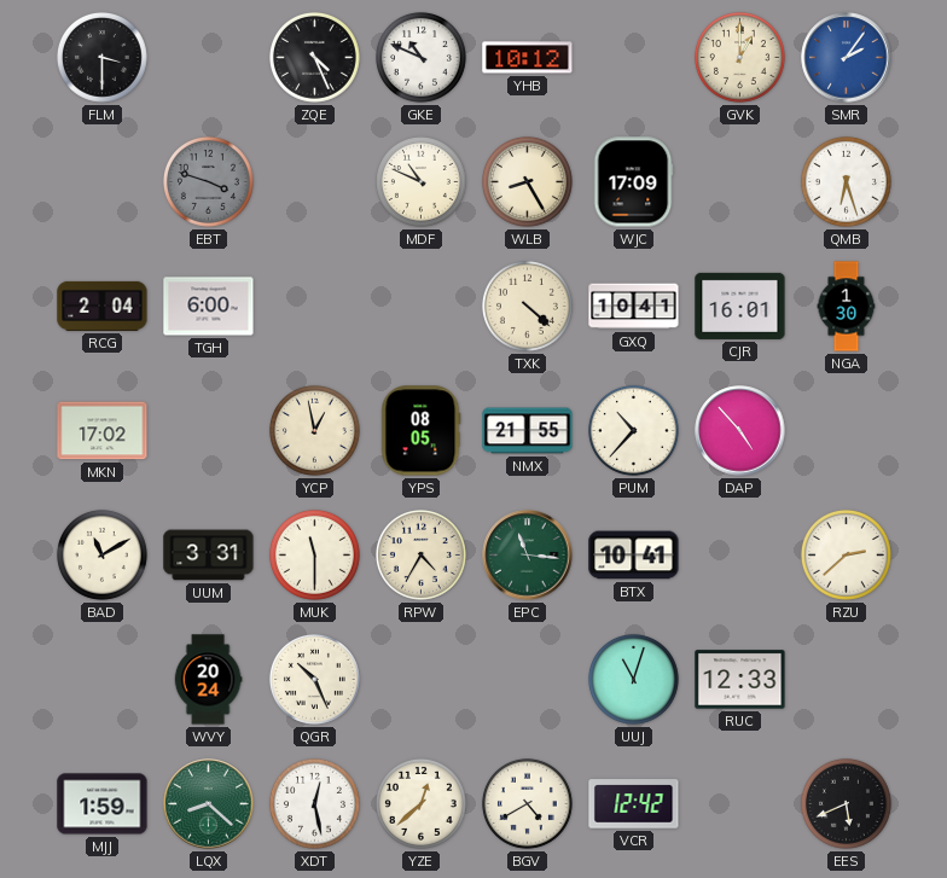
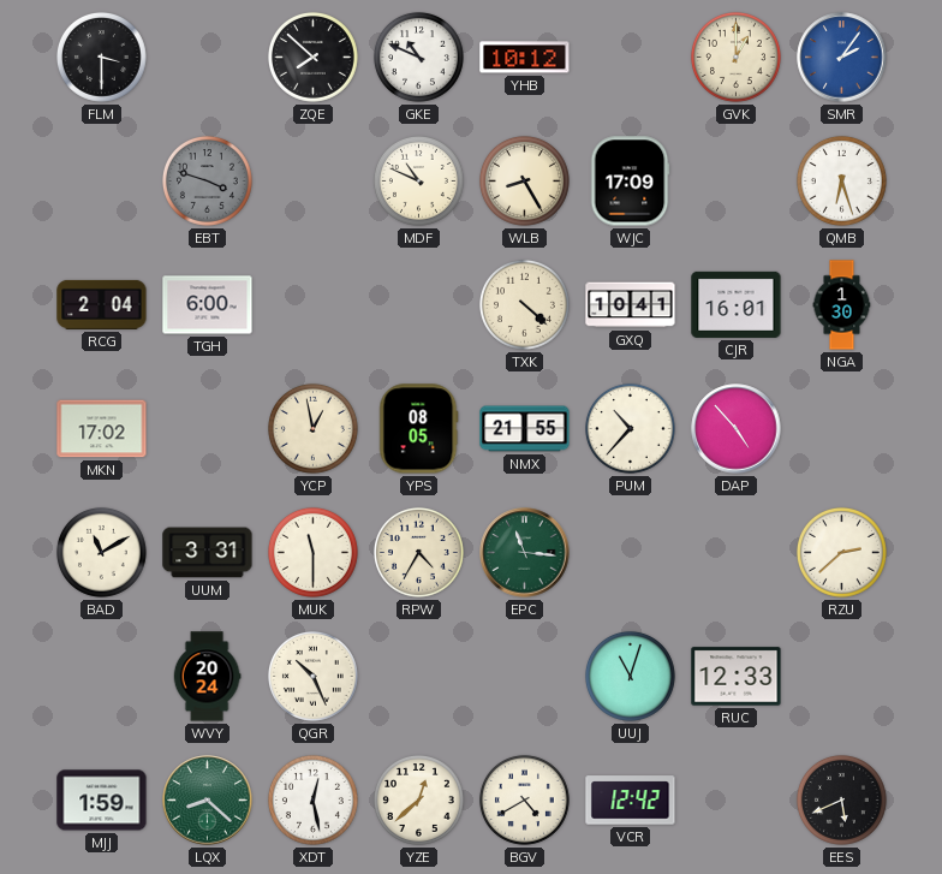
ZQE: 4:26 -> 7:52
BTX: 10:41 -> none
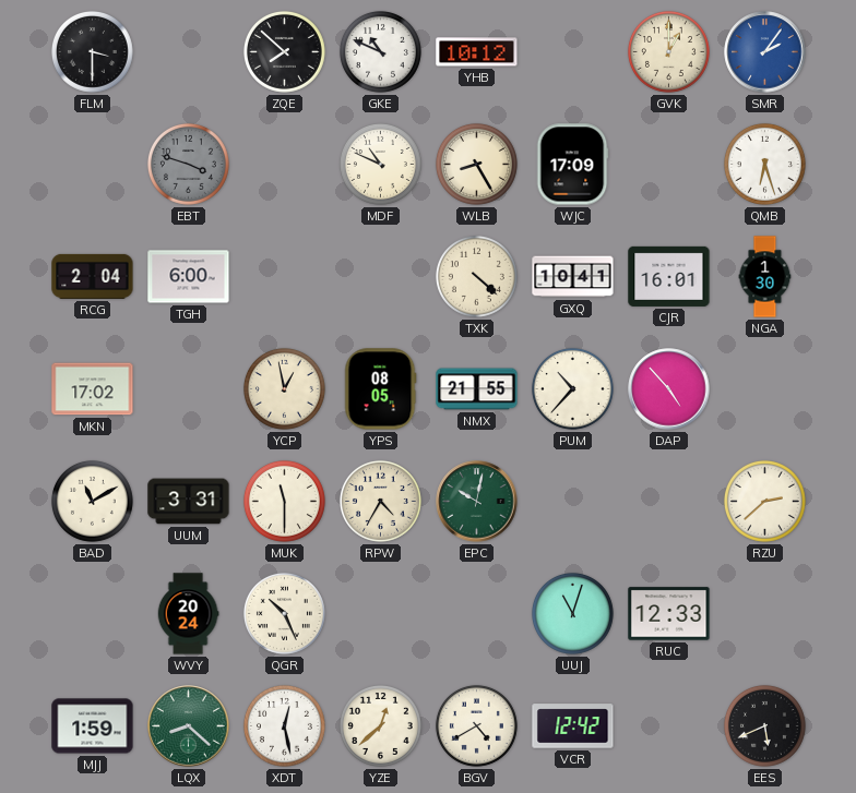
EPC: 11:16 -> 10:02
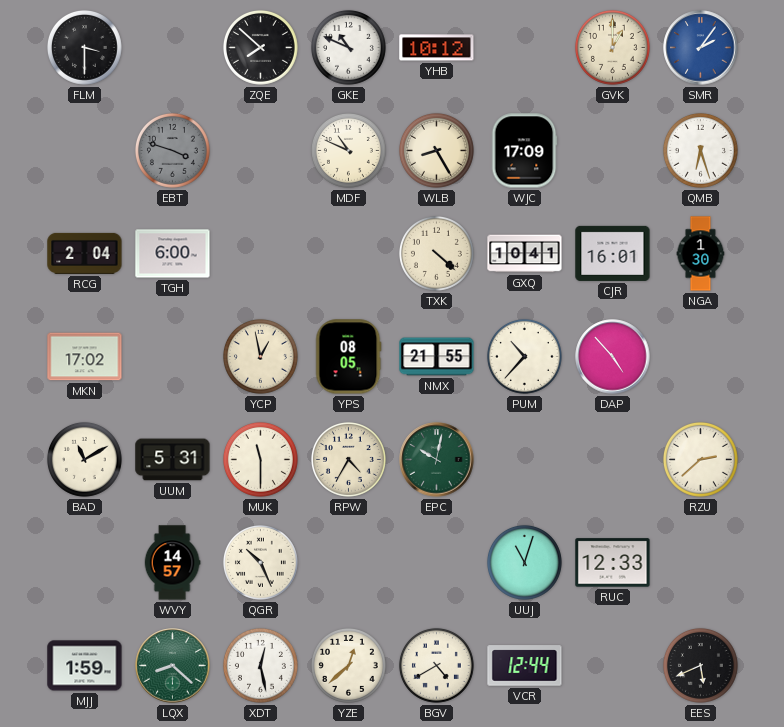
UUM: 3:31 -> 5:31
WVY: 20:24 -> 14:57
VCR: 12:42 -> 12:44
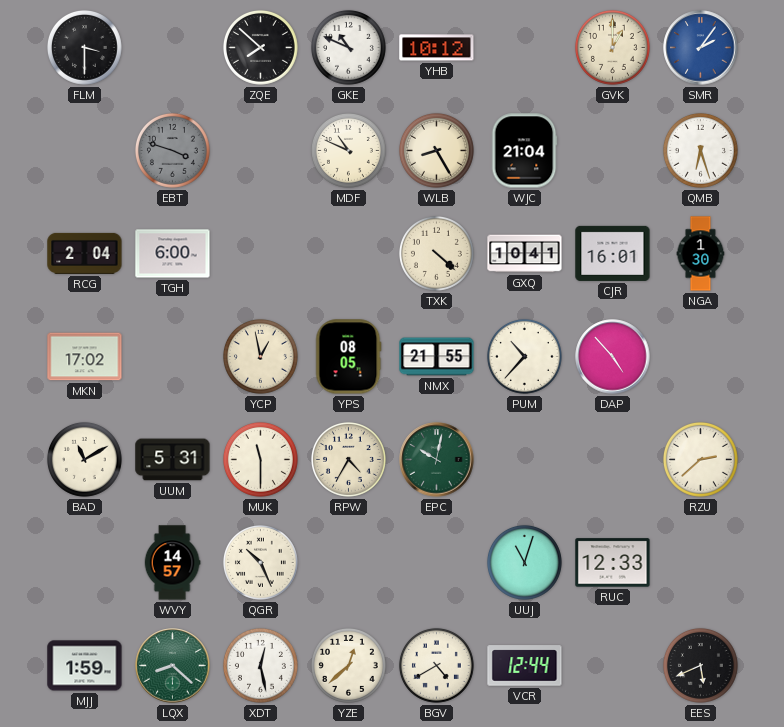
WJC: 17:09 -> 21:04
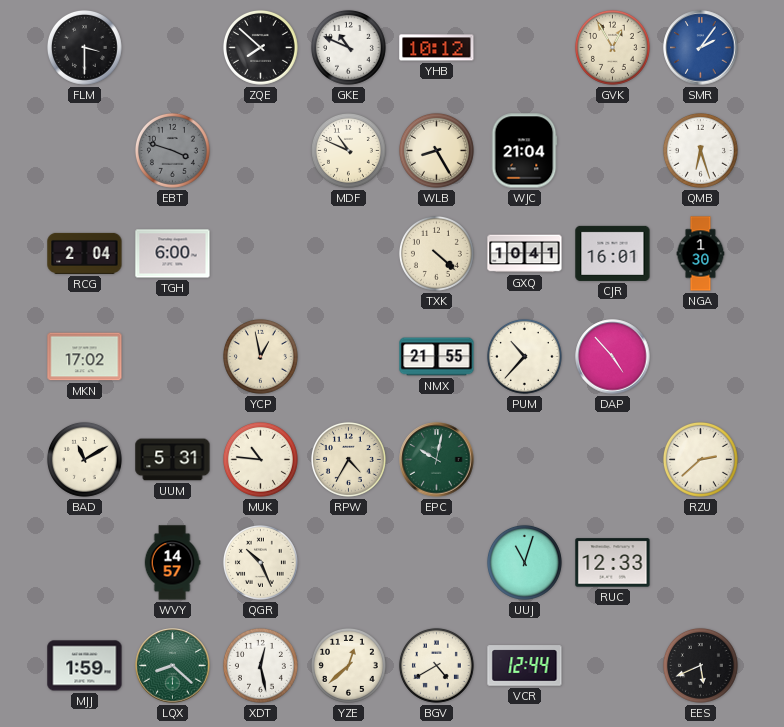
GVK: 1:00 -> 12:55
YPS: 08:05 -> none
MUK: 11:30 -> 10:46
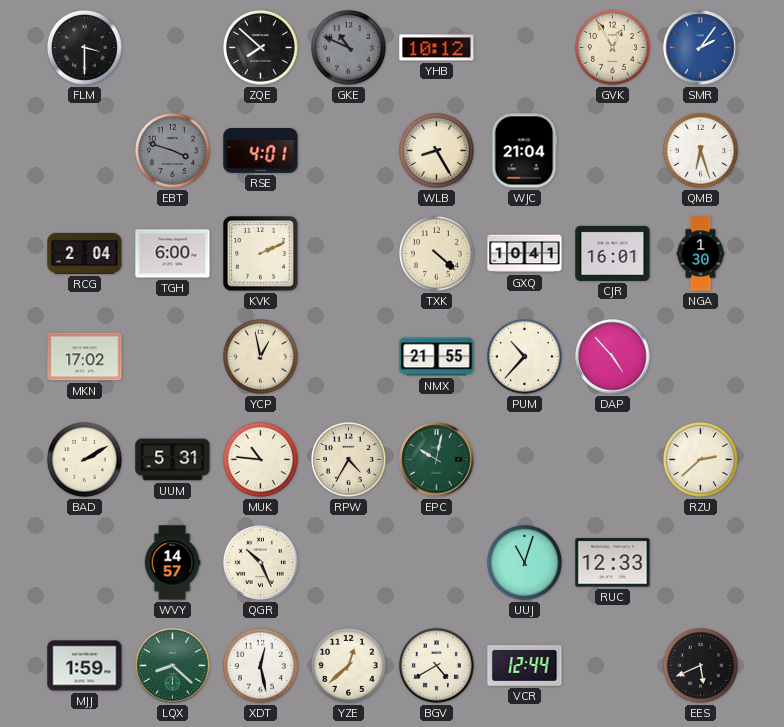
GKE dial: white -> grey
RSE: none -> 4:01
MDF: 10:49 -> none
KVK: none -> 2:11
BAD: 11:10 -> 2:10
